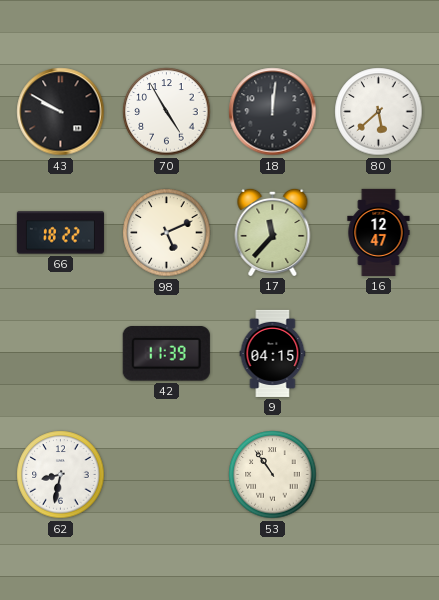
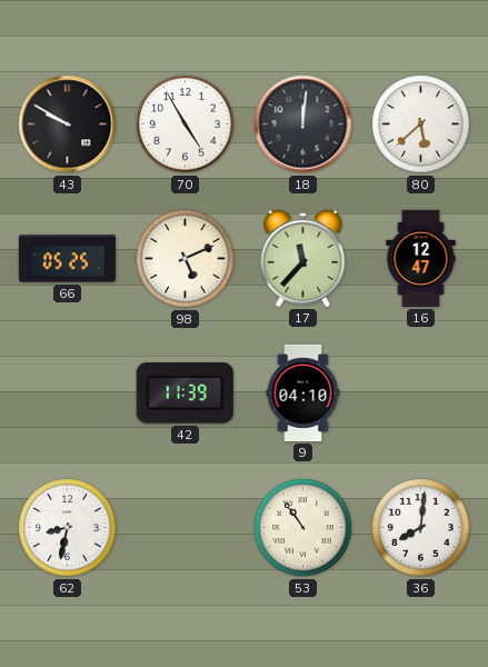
66: 18:22 -> 05:25
9: 04:15 -> 04:10
36: none -> 8:01
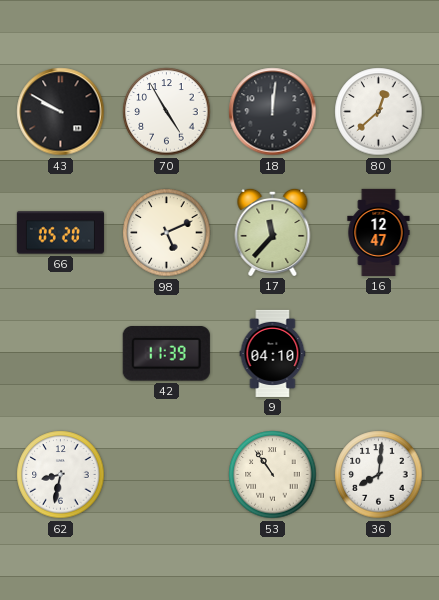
80: 5:38 -> 12:38
66: 05:25 -> 05:20
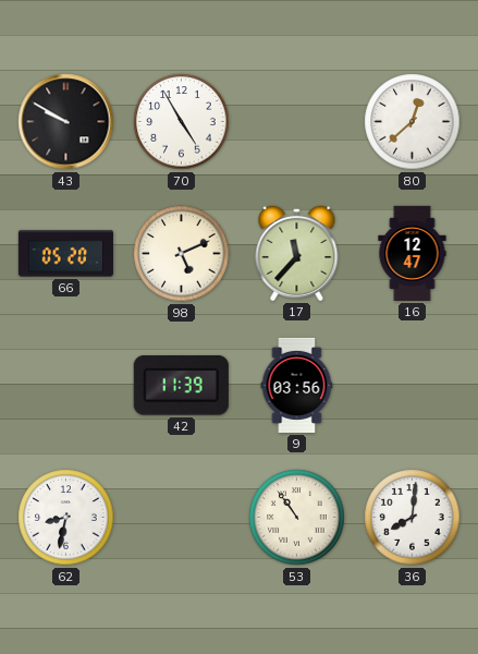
18: 12:01 -> none
9: 04:10 -> 03:56
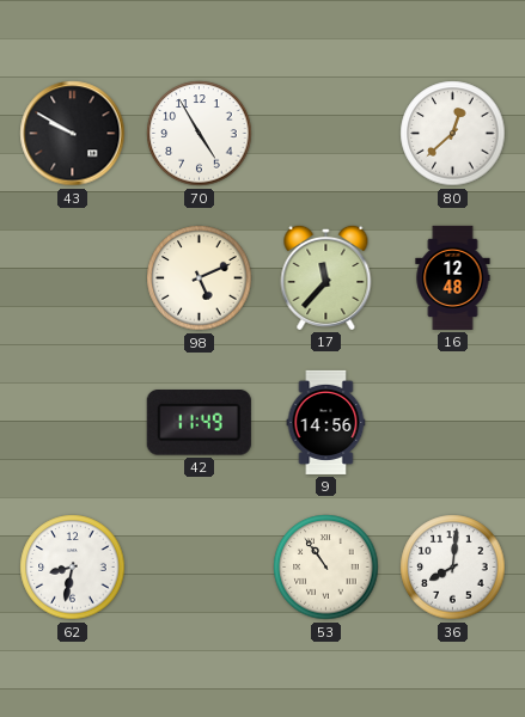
66: 05:20 -> none
16: 12:47 -> 12:48
42: 11:39 -> 11:49
9: 03:56 -> 14:56
